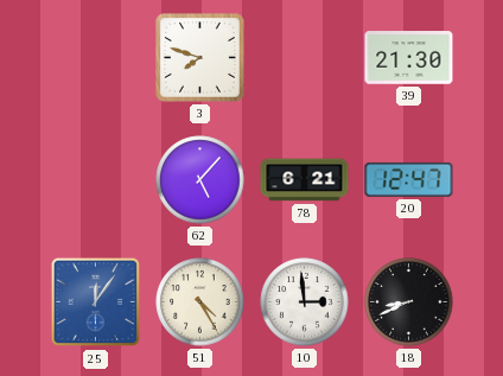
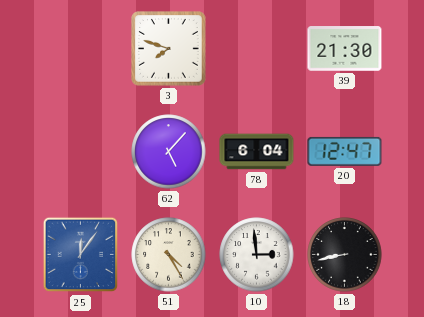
78: 6:21 -> 6:04
18: 8:41 -> 8:43
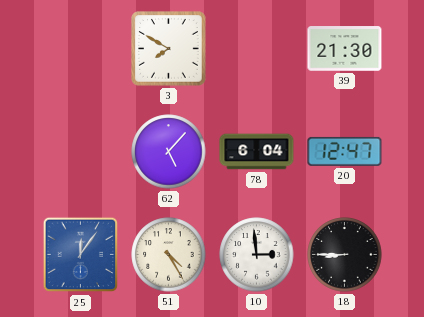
3: 7:48 -> 7:50
18: 8:43 -> 8:45
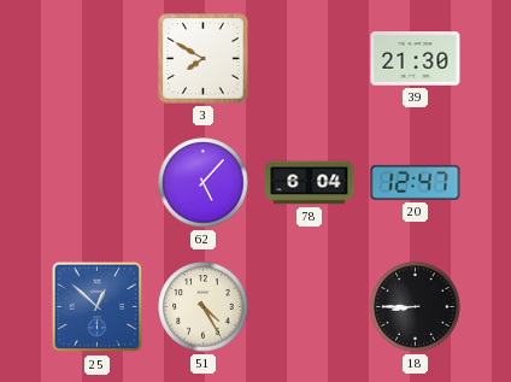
25: 12:06 -> 12:52
10: 2:59 -> none
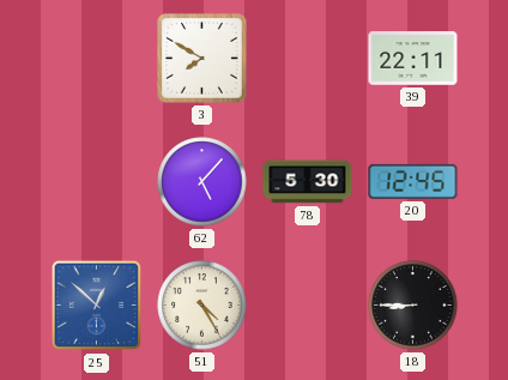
39: 21:30 -> 22:11
78: 6:04 -> 5:30
20: 12:47 -> 12:45
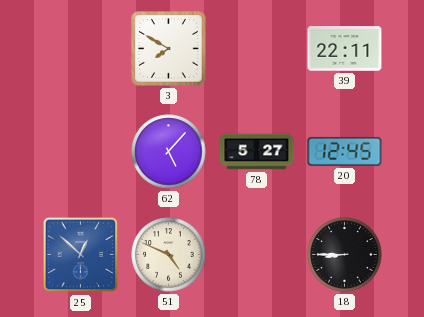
78: 5:30 -> 5:27
51: 4:25 -> 4:49
